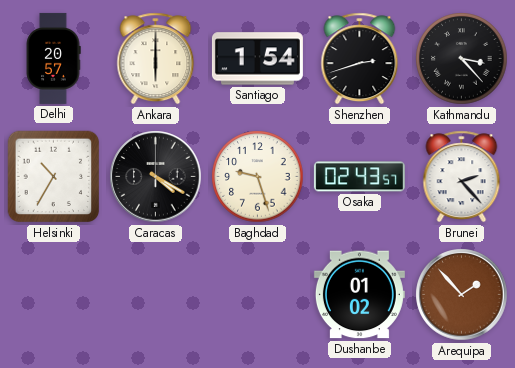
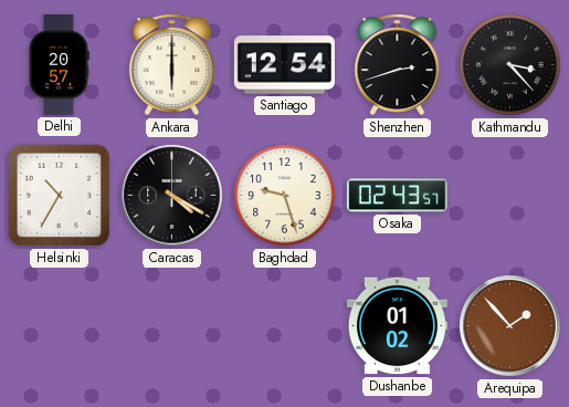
Santiago: 1:54 -> 12:54
Brunei: 2:23 -> none
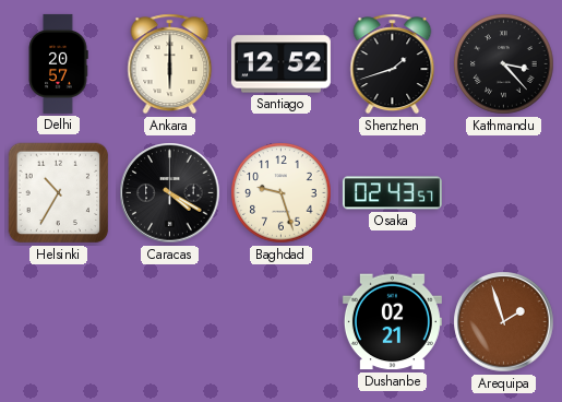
Santiago: 12:54 -> 12:52
Shenzhen: 2:42 -> 1:42
Dushanbe: 01:02 -> 02:21
Arequipa: 1:53 -> 1:57
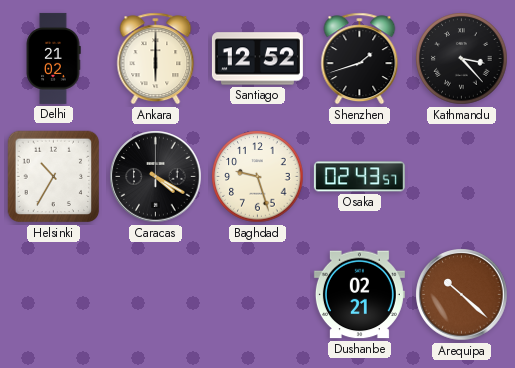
Delhi: 20:57 -> 21:02
Arequipa: 1:57 -> 10:22
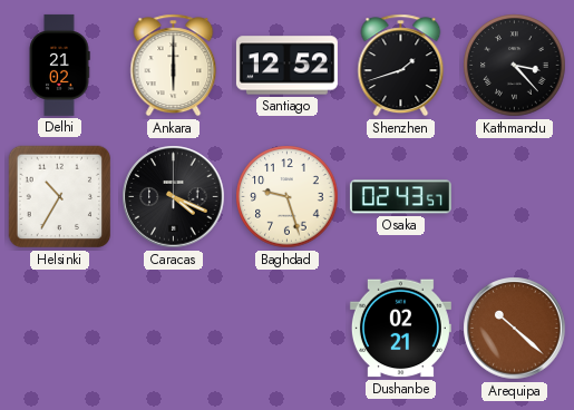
Caracas: 4:20 -> 4:19
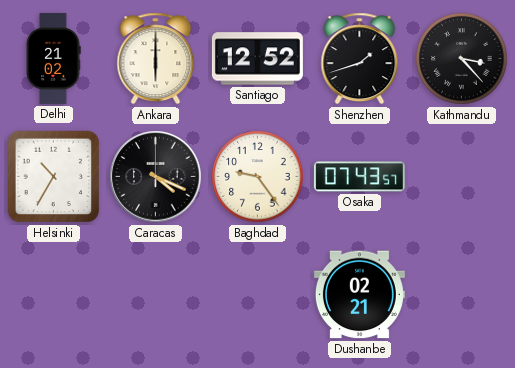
Baghdad: 9:27 -> 9:24
Osaka: 02:43 -> 07:43
Arequipa: 10:22 -> none
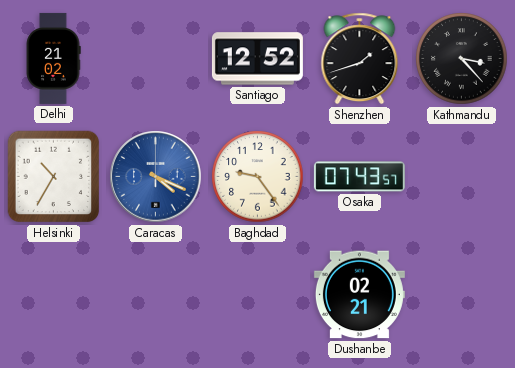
Ankara: 6:00 -> none
Caracas dial: black -> blue
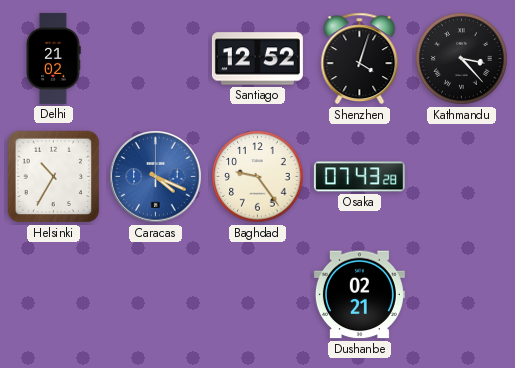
Shenzhen: 1:42 -> 4:03
Osaka: 07:43:57 -> 07:43:28
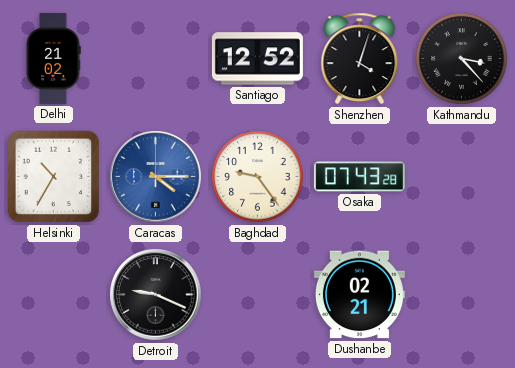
Caracas: 4:19 -> 4:15
Detroit: none -> 9:19
